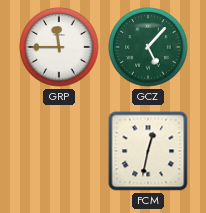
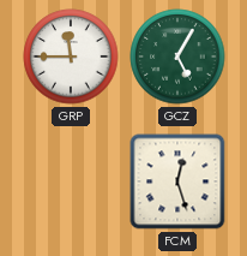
GCZ: 5:07 -> 5:05
FCM: 12:32 -> 12:27
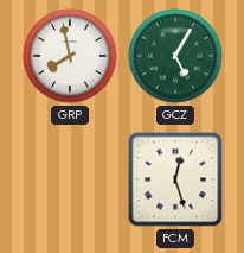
GRP: 11:45 -> 7:58
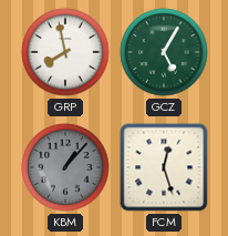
KBM: none -> 1:07
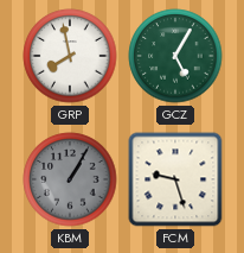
KBM: 1:07 -> 1:05
FCM: 12:27 -> 9:27
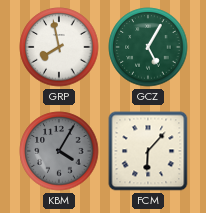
KBM: 1:05 -> 4:05
FCM: 9:27 -> 6:07
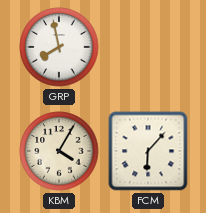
GCZ: 5:05 -> none
KBM dial: grey -> cream
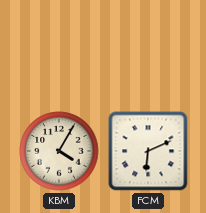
GRP: 7:58 -> none
FCM: 6:07 -> 6:11
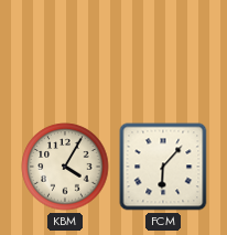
FCM: 6:11 -> 6:07
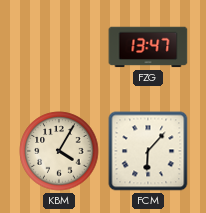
FZG: none -> 13:47
